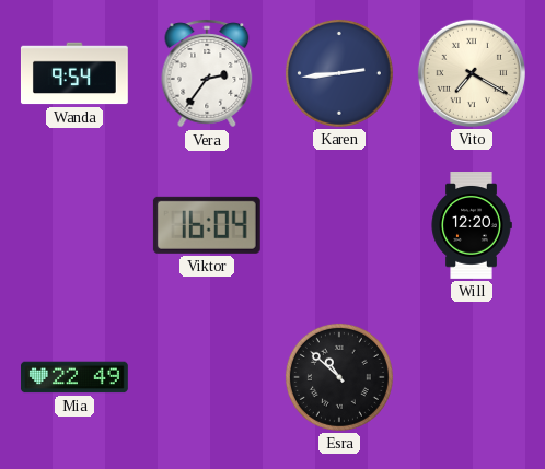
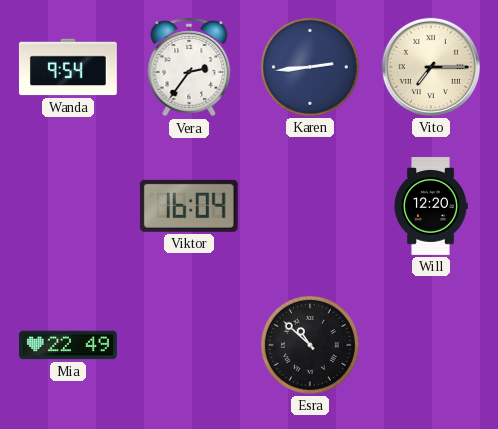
Vito: 7:20 -> 7:15
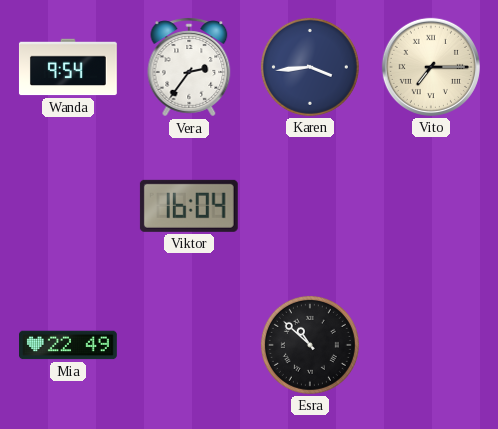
Karen: 2:44 -> 3:44
Will: 12:20 -> none
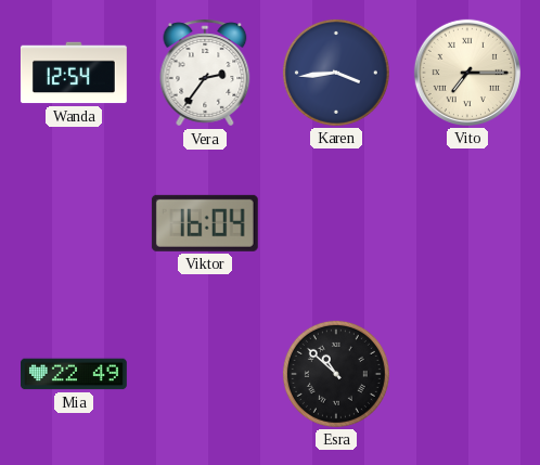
Wanda: 9:54 -> 12:54
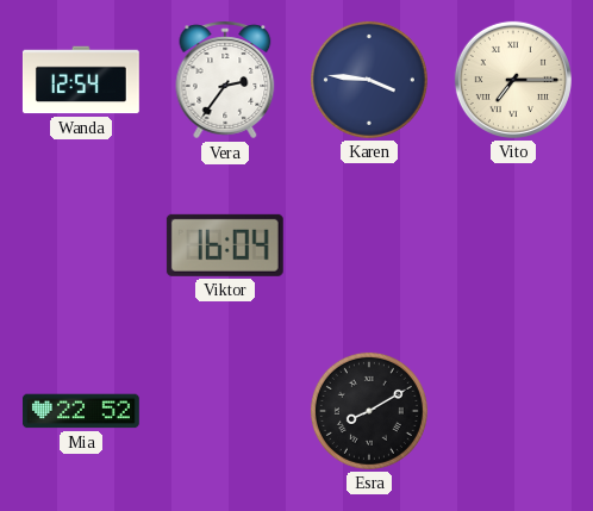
Karen: 3:44 -> 3:46
Mia: 22:49 -> 22:52
Esra: 10:52 -> 8:10
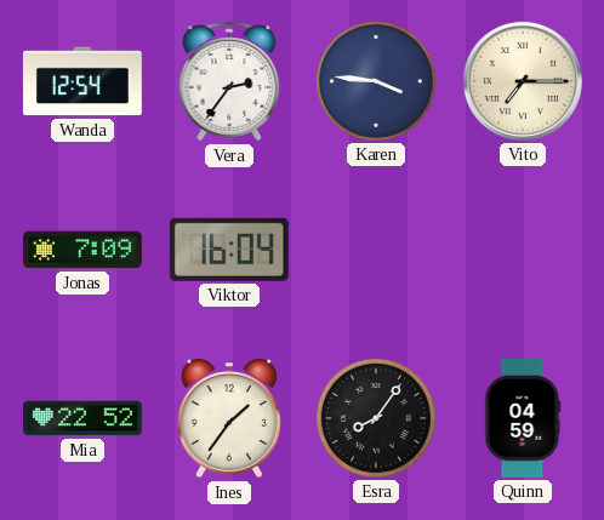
Jonas: none -> 7:09
Ines: none -> 1:36
Esra: 8:10 -> 8:06
Quinn: none -> 04:59
